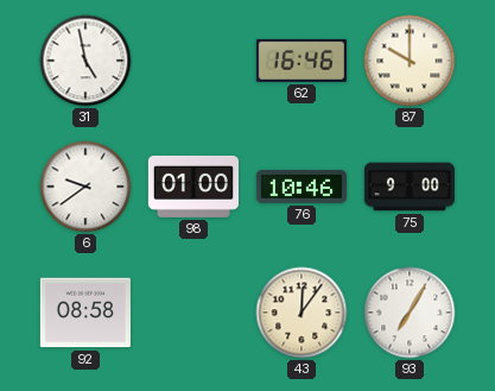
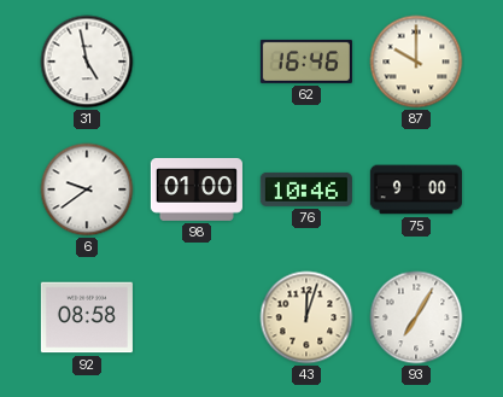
43: 12:06 -> 12:03
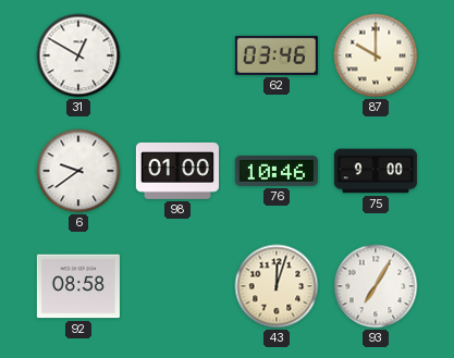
31: 4:58 -> 12:50
62: 16:46 -> 03:46
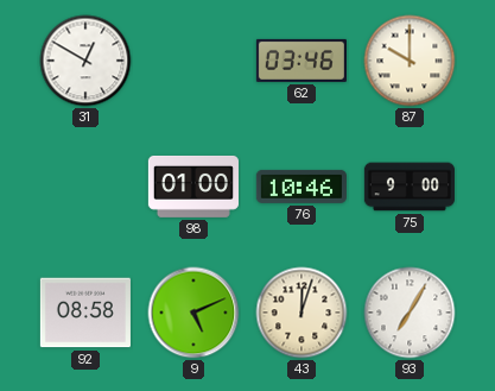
6: 9:39 -> none
9: none -> 5:11
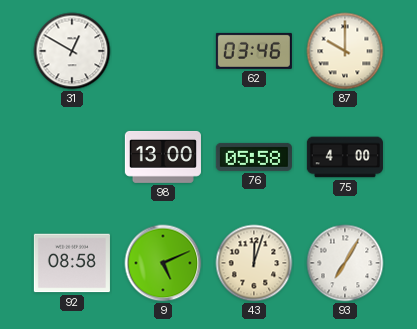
98: 01:00 -> 13:00
76: 10:46 -> 05:58
75: 9:00 -> 4:00
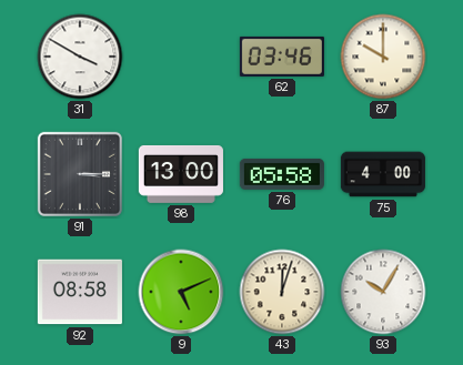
31: 12:50 -> 3:50
91: none -> 3:15
93: 7:05 -> 10:05
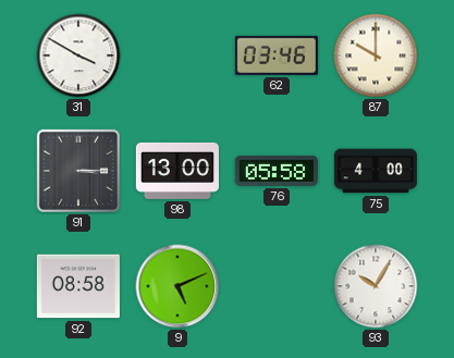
43: 12:03 -> none
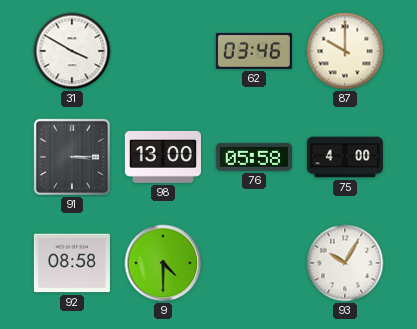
9: 5:11 -> 4:30
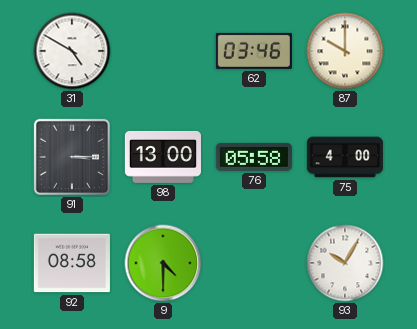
31: 3:50 -> 4:50
